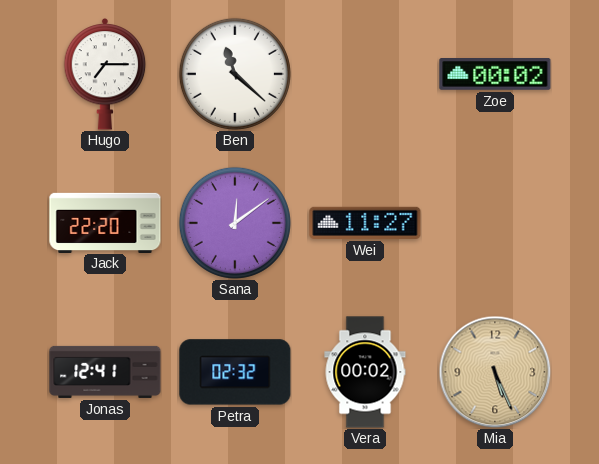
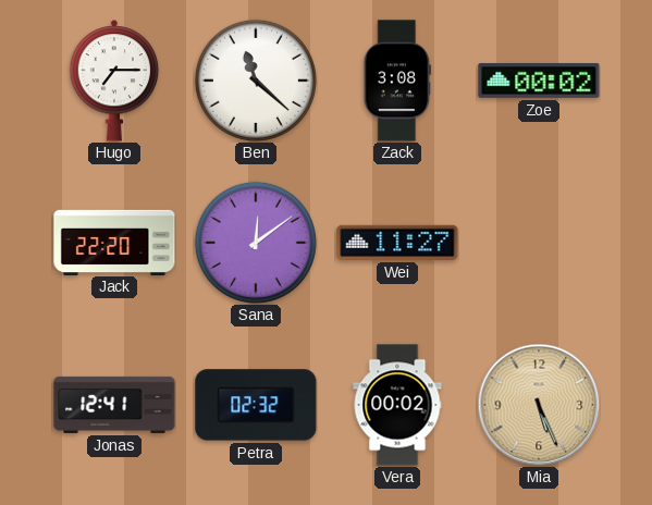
Zack: none -> 3:08
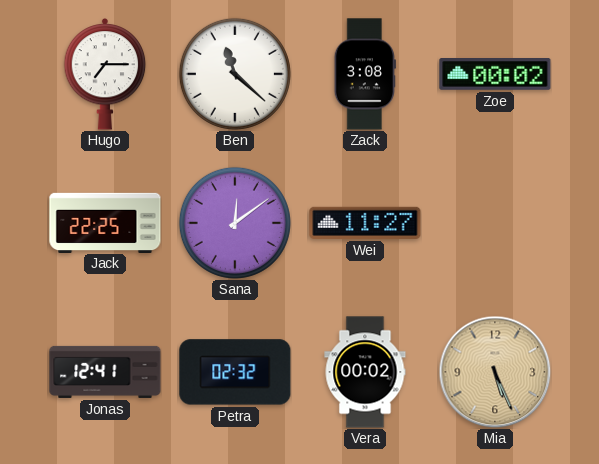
Jack: 22:20 -> 22:25
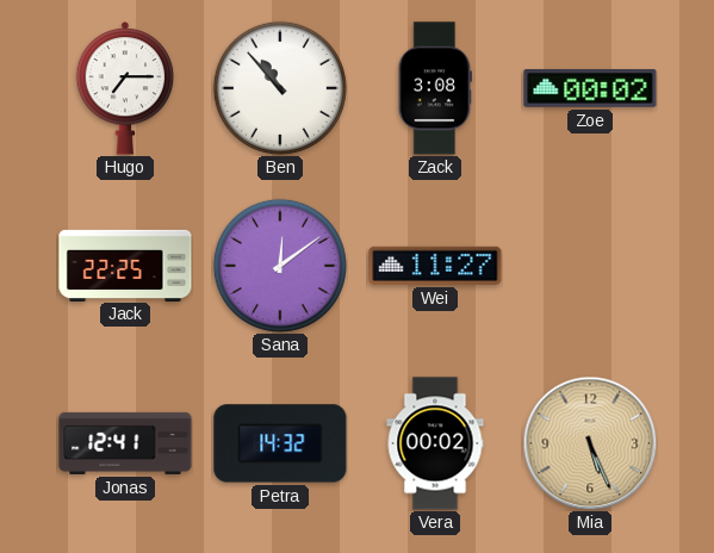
Ben: 11:22 -> 10:53
Petra: 02:32 -> 14:32
